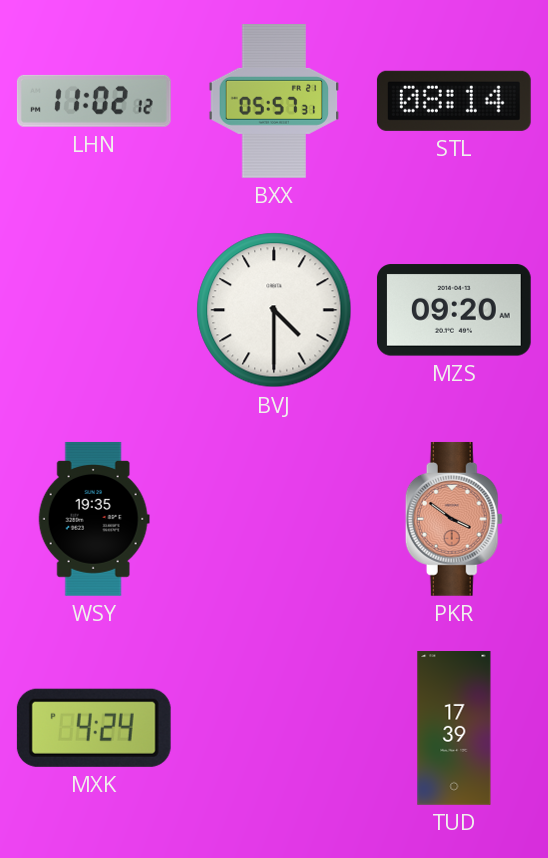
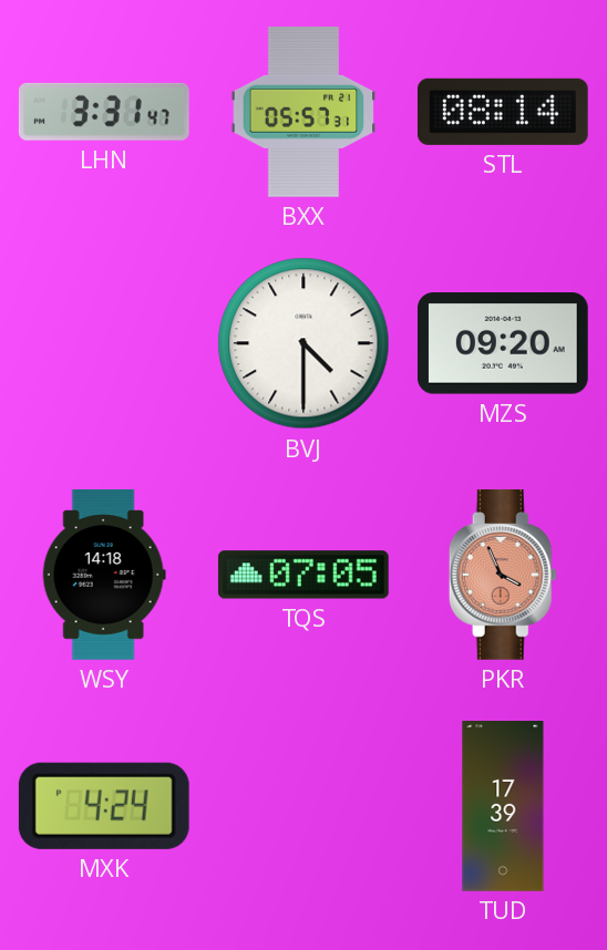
LHN: 11:02 -> 3:31
WSY: 19:35 -> 14:18
TQS: none -> 07:05
PKR: 3:51 -> 3:56
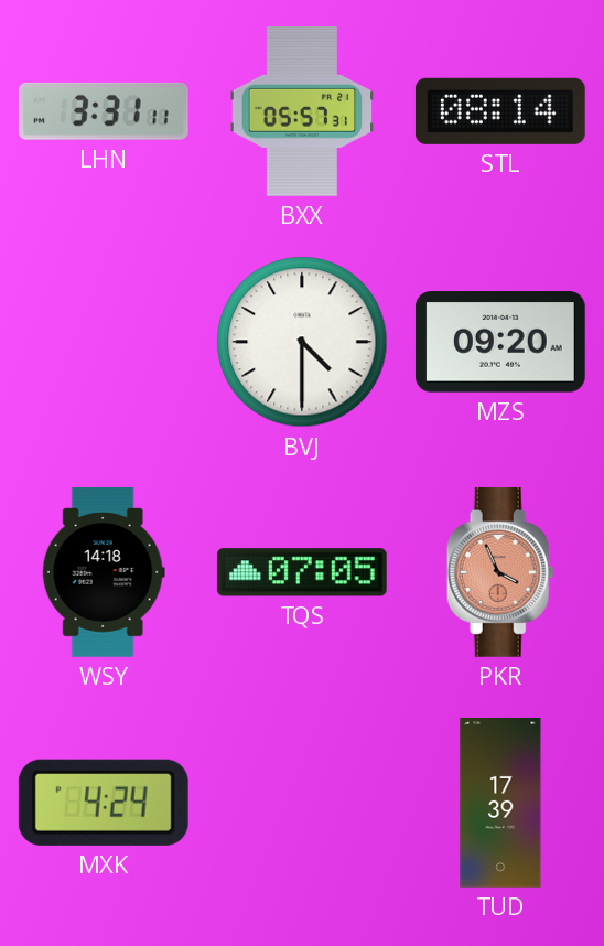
LHN: 3:31:47 -> 3:31:11
